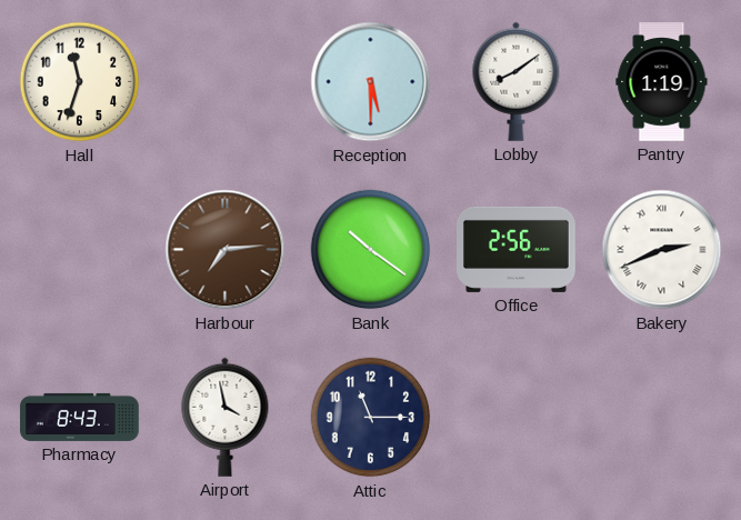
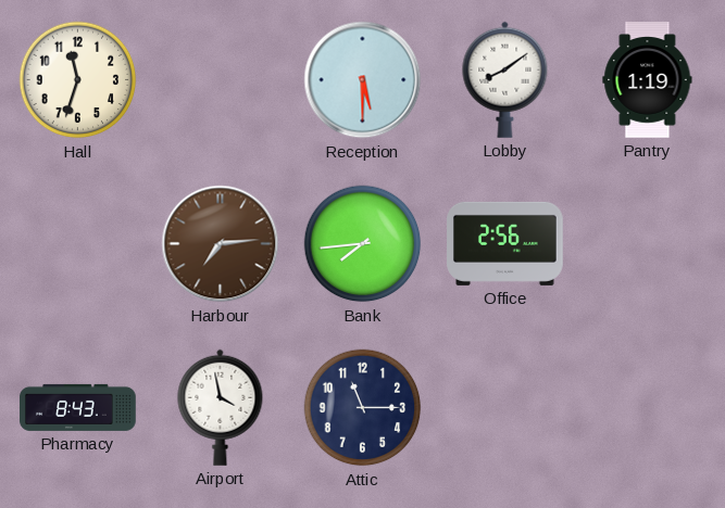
Bank: 10:21 -> 7:44
Bakery: 2:41 -> none
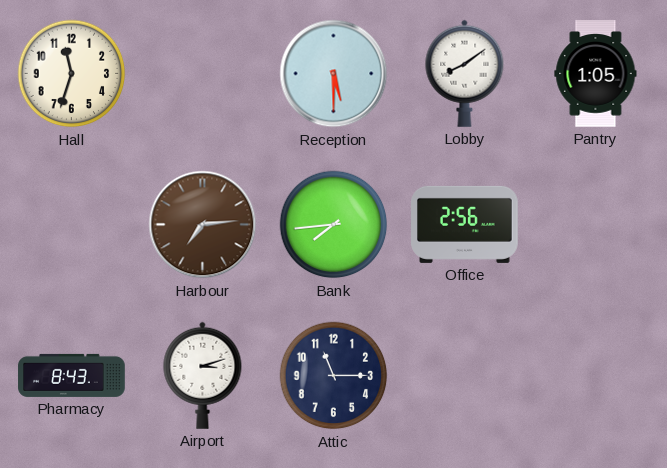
Pantry: 1:19 -> 1:05
Airport: 3:58 -> 3:12
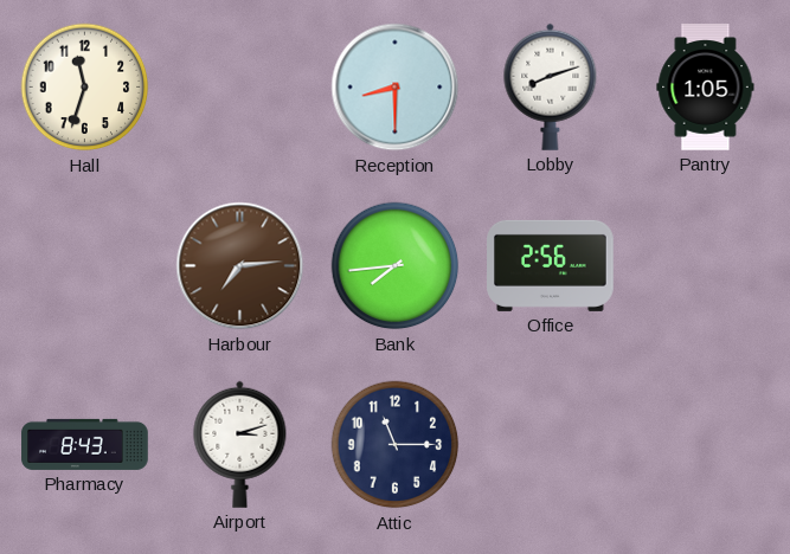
Reception: 5:30 -> 8:30
Lobby: 8:09 -> 8:12
